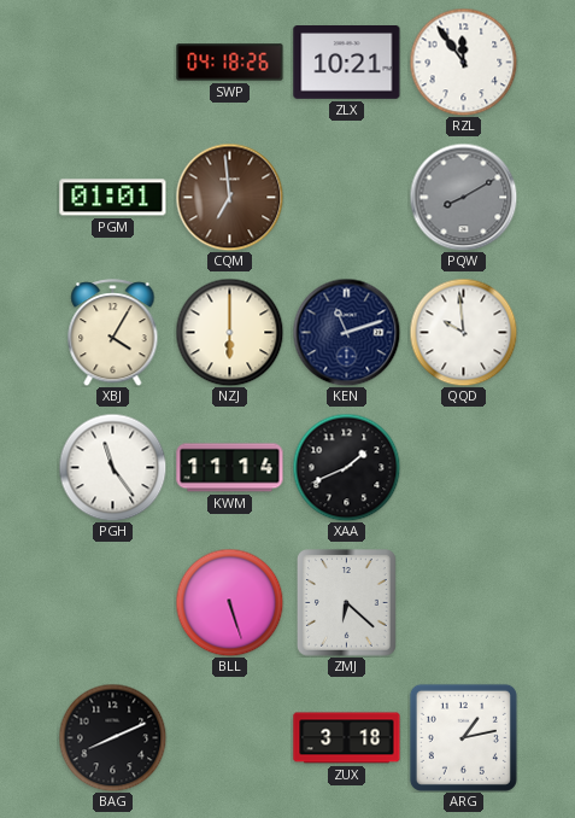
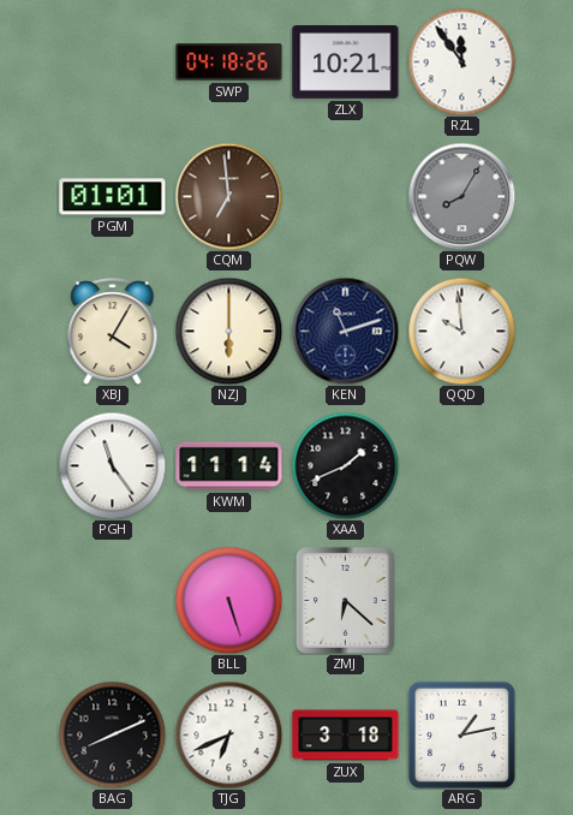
PQW: 8:10 -> 8:05
TJG: none -> 6:41
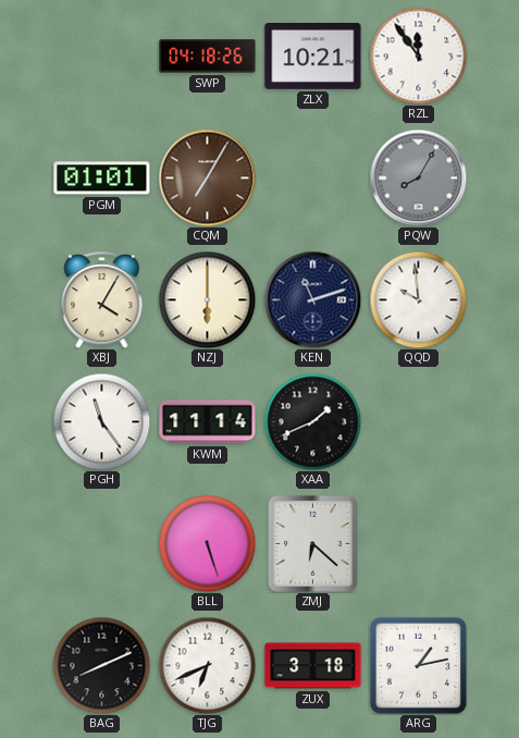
CQM: 6:59 -> 7:05
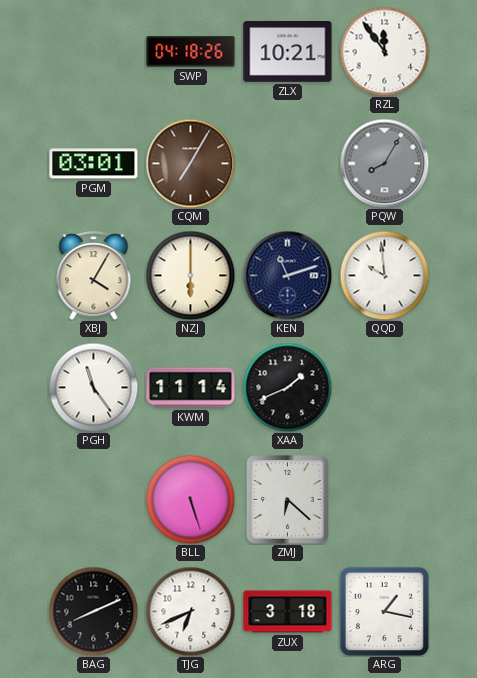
PGM: 01:01 -> 03:01
ARG: 1:13 -> 1:17
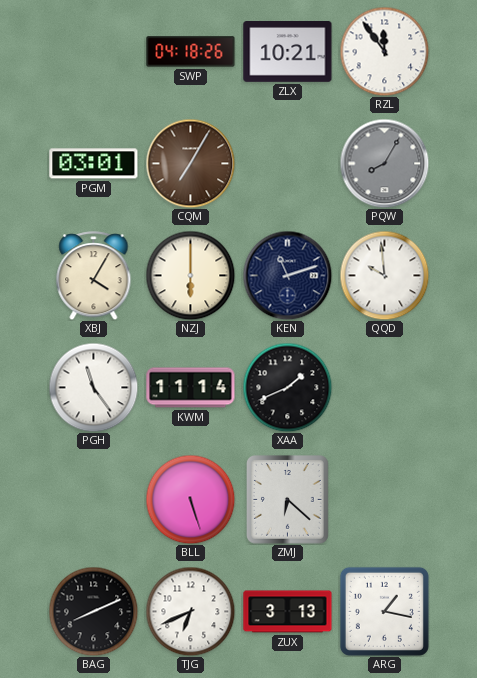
ZUX: 3:18 -> 3:13
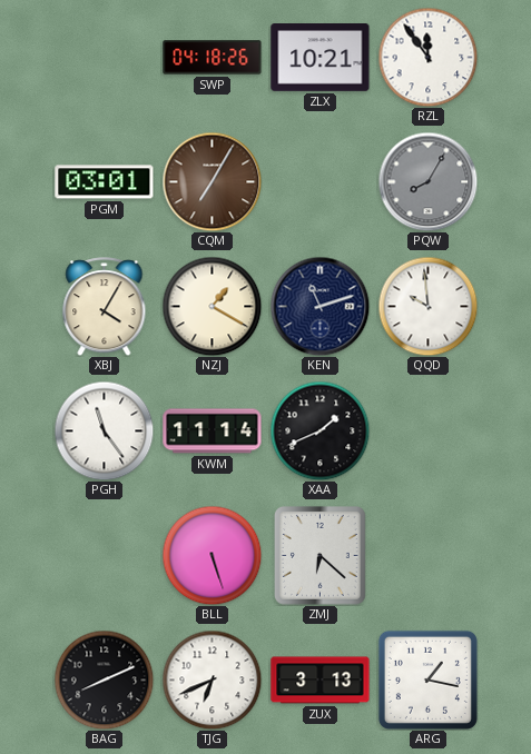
NZJ: 6:00 -> 1:20
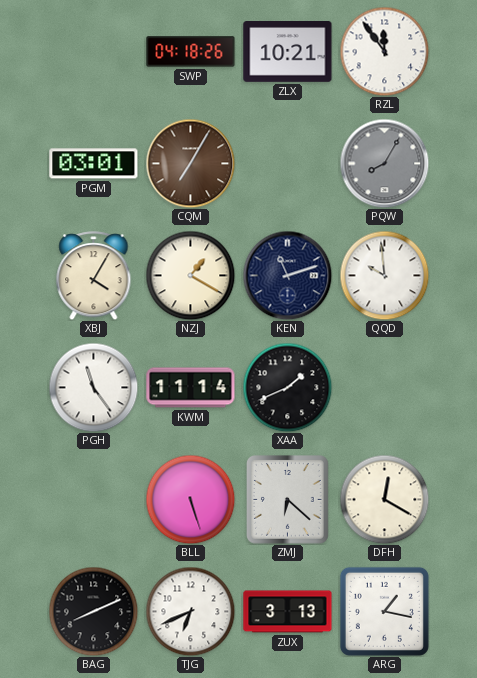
DFH: none -> 12:20
